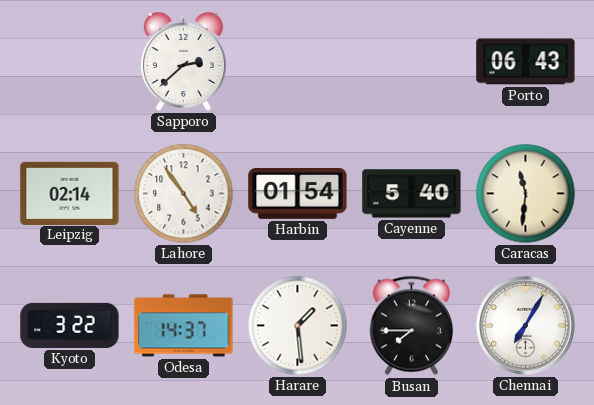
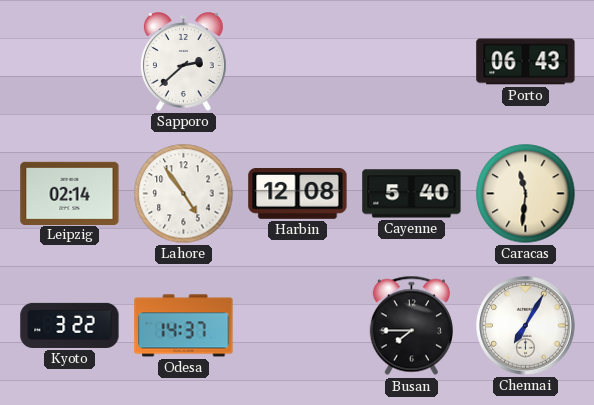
Harbin: 01:54 -> 12:08
Harare: 1:29 -> none
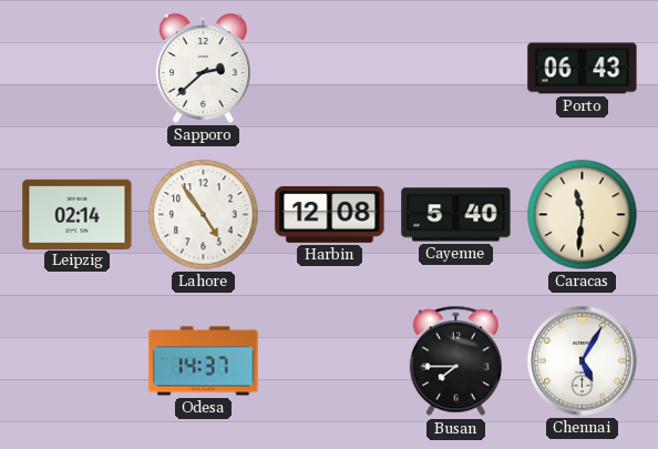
Kyoto: 3:22 -> none
Chennai: 7:05 -> 5:05
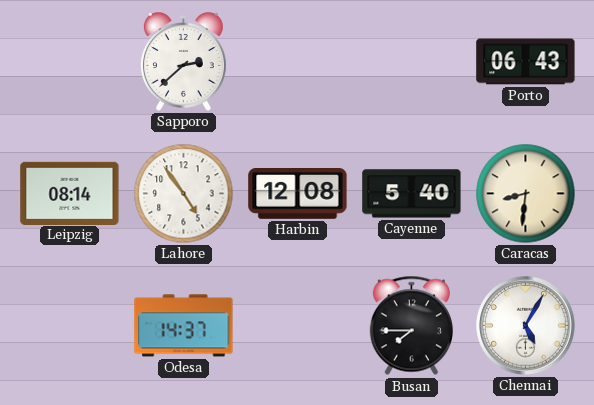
Leipzig: 02:14 -> 08:14
Caracas: 11:31 -> 8:31
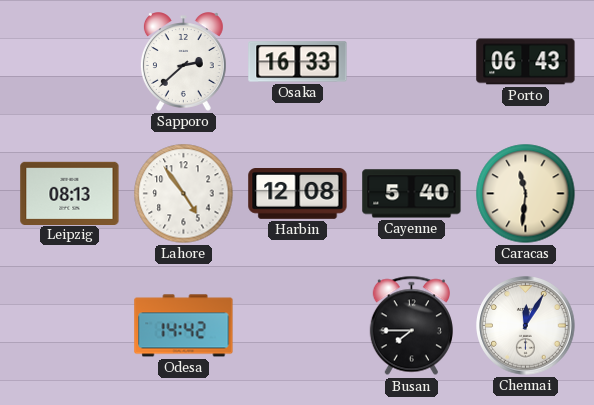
Osaka: none -> 16:33
Leipzig: 08:14 -> 08:13
Caracas: 8:31 -> 11:31
Odesa: 14:37 -> 14:42
Chennai: 5:05 -> 12:05
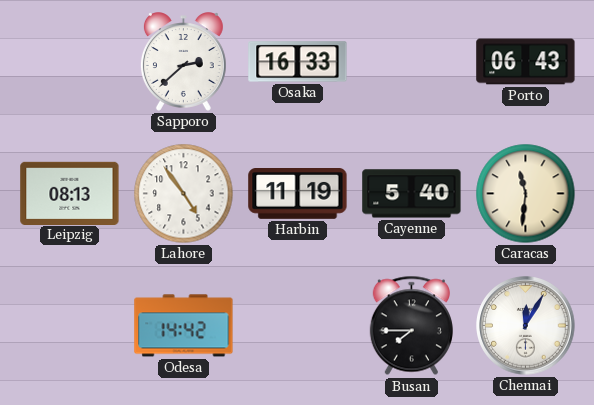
Harbin: 12:08 -> 11:19
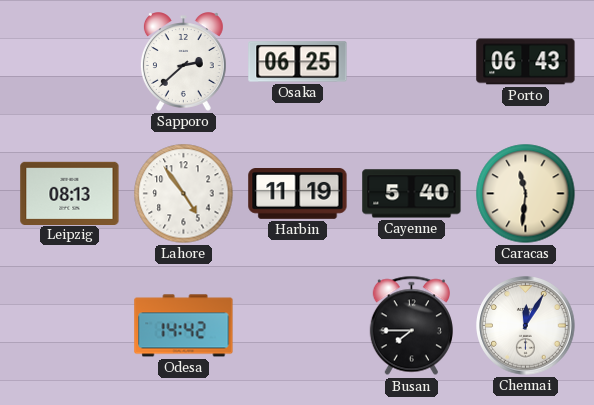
Osaka: 16:33 -> 06:25
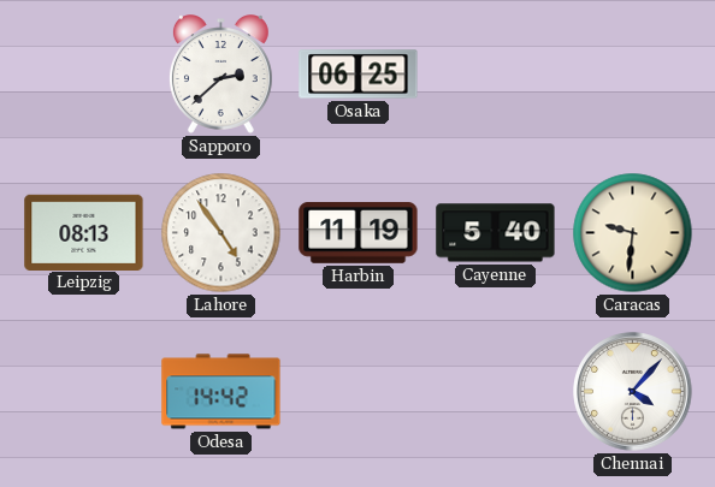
Porto: 06:43 -> none
Caracas: 11:31 -> 9:31
Busan: 7:45 -> none
Chennai: 12:05 -> 4:07
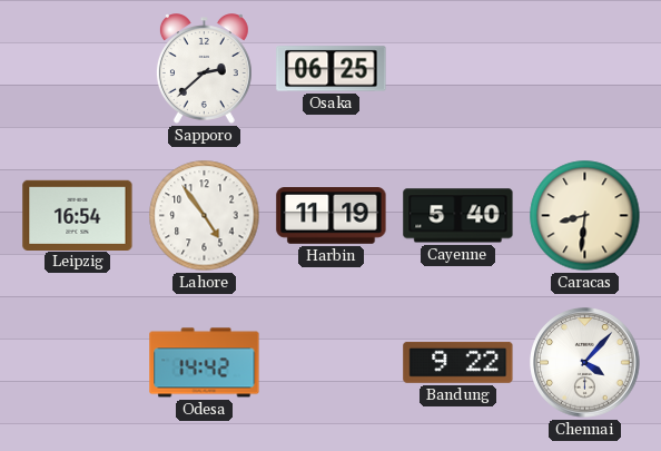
Leipzig: 08:13 -> 16:54
Caracas: 9:31 -> 8:31
Bandung: none -> 9:22
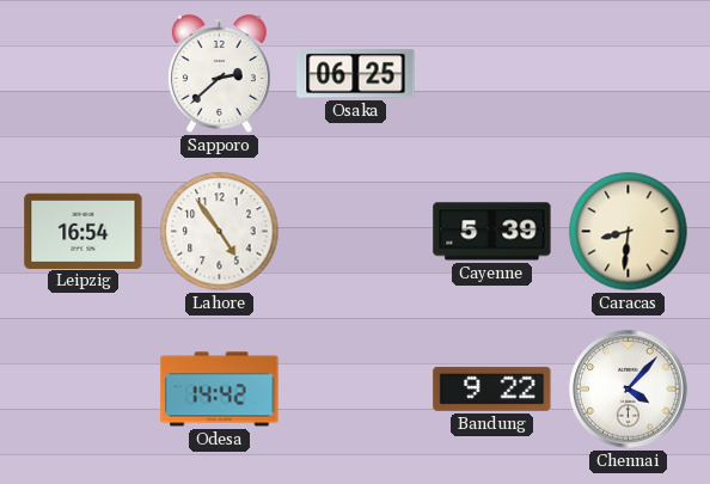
Harbin: 11:19 -> none
Cayenne: 5:40 -> 5:39
